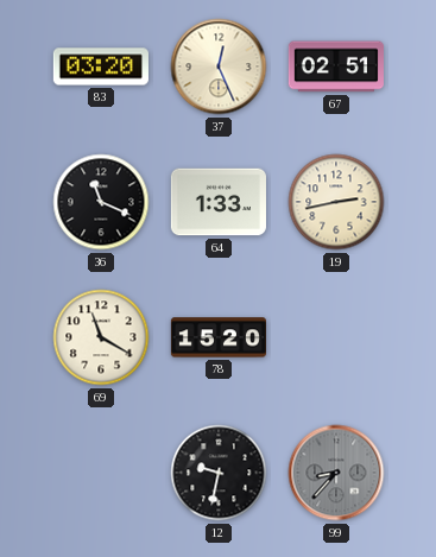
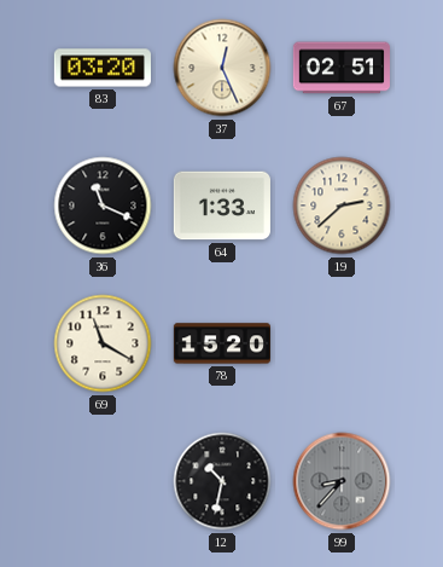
19: 2:43 -> 2:38
12: 9:32 -> 10:32
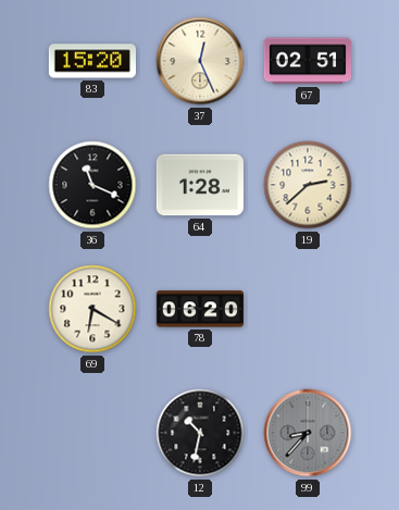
83: 03:20 -> 15:20
64: 1:33 -> 1:28
69: 11:20 -> 6:20
78: 15:20 -> 06:20
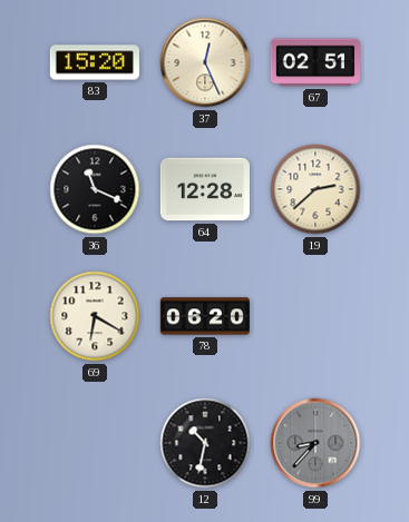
64: 1:28 -> 12:28
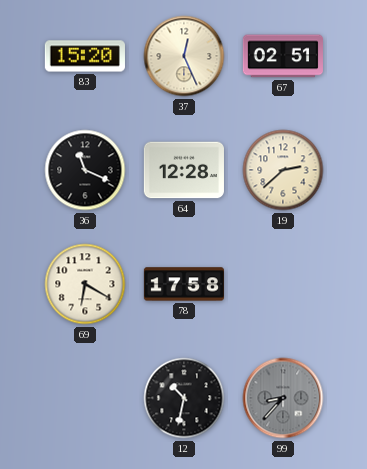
78: 06:20 -> 17:58
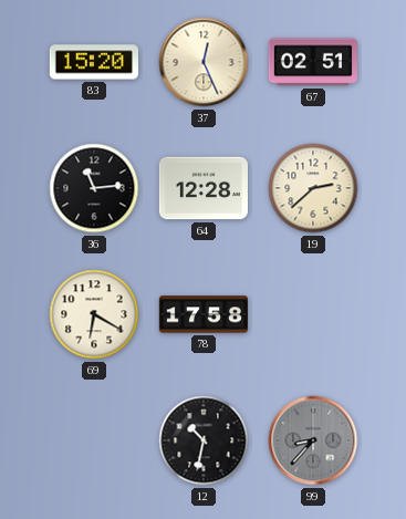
36: 11:19 -> 11:14
